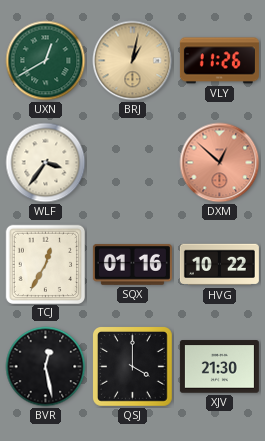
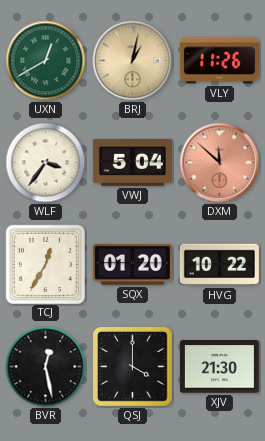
VWJ: none -> 5:04
DXM: 12:52 -> 11:52
SQX: 01:16 -> 01:20
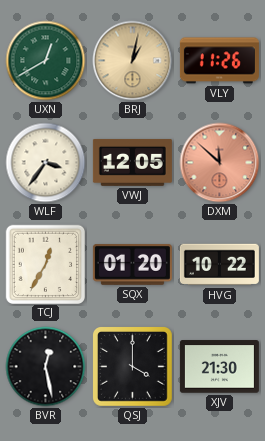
VWJ: 5:04 -> 12:05
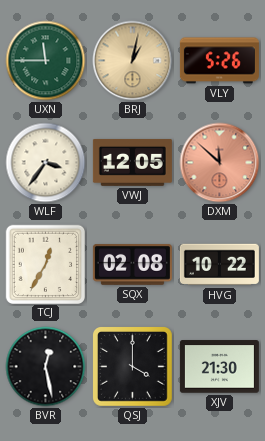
UXN: 12:40 -> 11:45
VLY: 11:26 -> 5:26
SQX: 01:20 -> 02:08
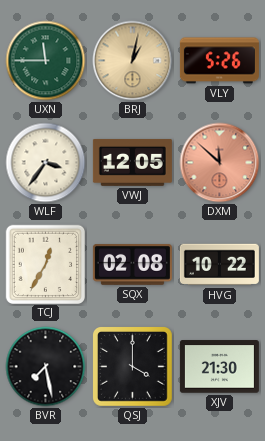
BVR: 12:28 -> 7:28
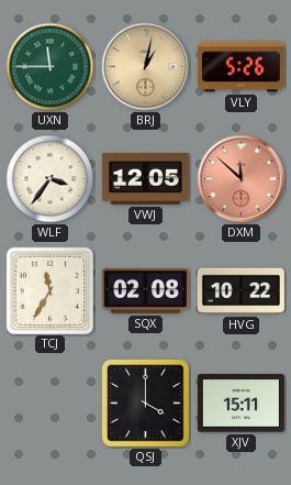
TCJ: 12:35 -> 11:35
BVR: 7:28 -> none
XJV: 21:30 -> 15:11
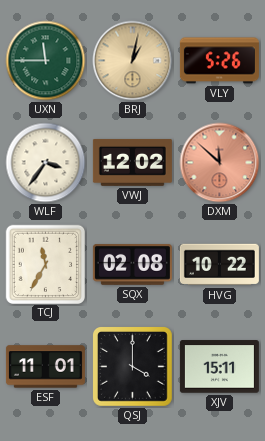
VWJ: 12:05 -> 12:02
ESF: none -> 11:01
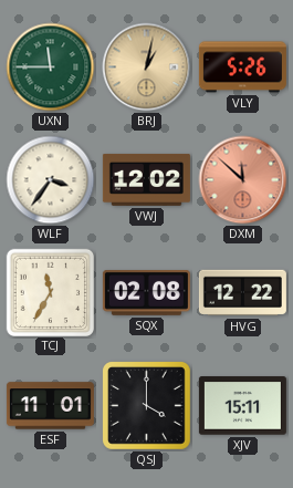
HVG: 10:22 -> 12:22
